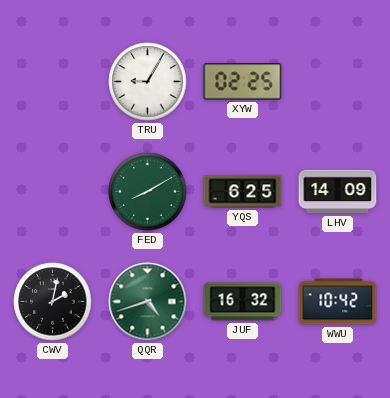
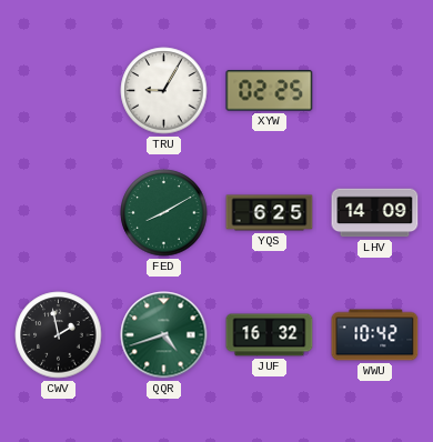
CWV: 2:02 -> 1:58
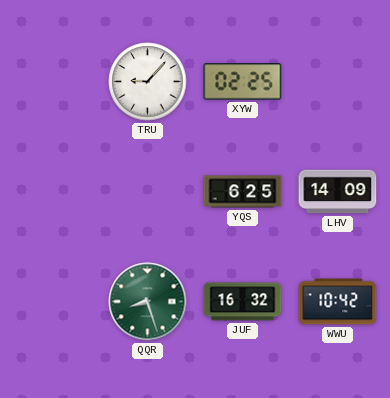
TRU: 9:05 -> 9:07
FED: 8:10 -> none
CWV: 1:58 -> none
QQR: 4:42 -> 8:27
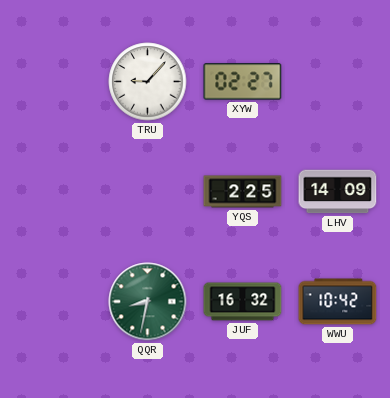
XYW: 02:25 -> 02:27
YQS: 6:25 -> 2:25
QQR: 8:27 -> 8:32
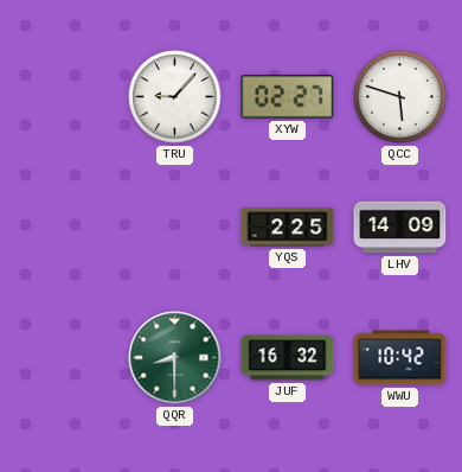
QCC: none -> 5:48
QQR: 8:32 -> 8:30
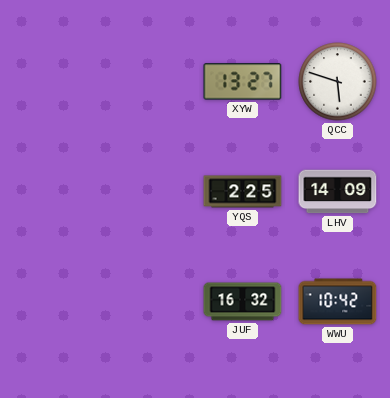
TRU: 9:07 -> none
XYW: 02:27 -> 13:27
QQR: 8:30 -> none
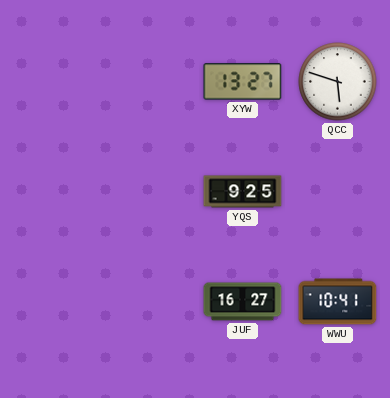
YQS: 2:25 -> 9:25
LHV: 14:09 -> none
JUF: 16:32 -> 16:27
WWU: 10:42 -> 10:41
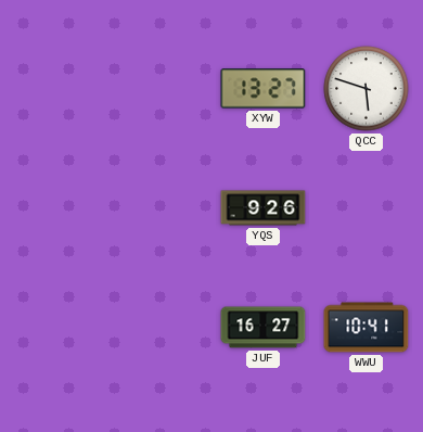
YQS: 9:25 -> 9:26
